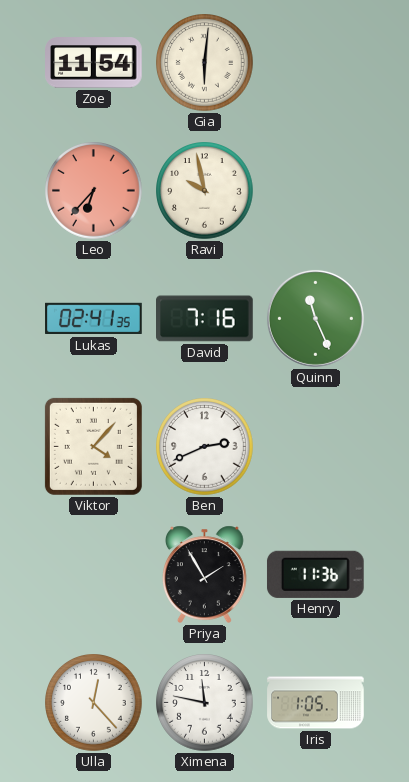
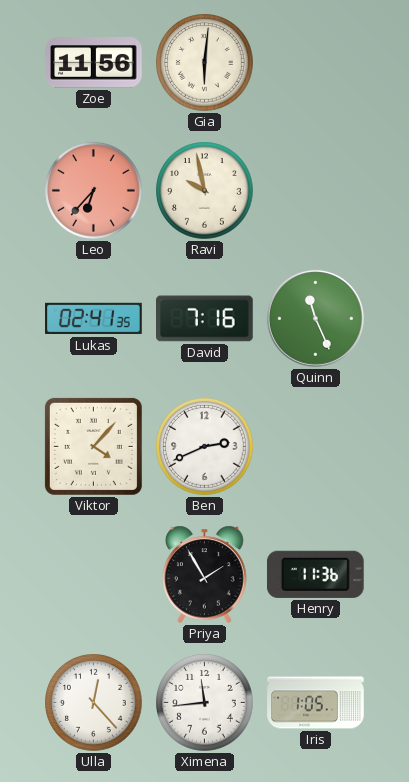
Zoe: 11:54 -> 11:56
Ximena: 11:47 -> 11:44
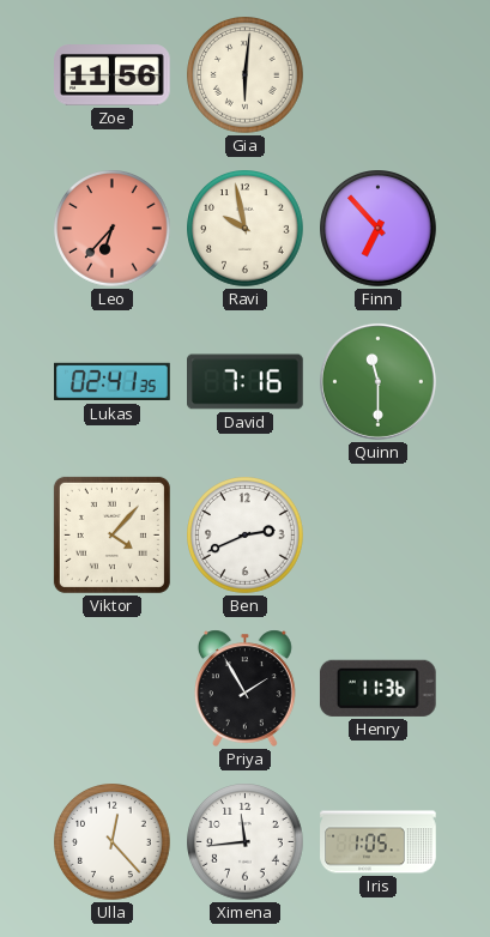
Finn: none -> 6:53
Quinn: 11:26 -> 11:30
